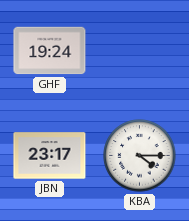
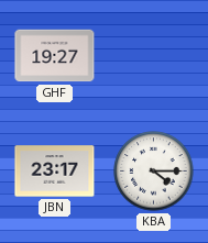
GHF: 19:24 -> 19:27
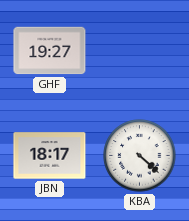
JBN: 23:17 -> 18:17
KBA: 4:15 -> 4:22
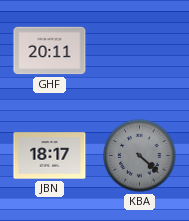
GHF: 19:27 -> 20:11
KBA dial: white -> grey
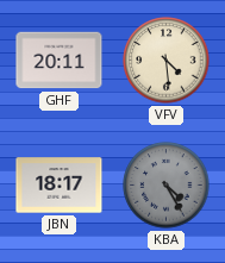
VFV: none -> 4:29
KBA: 4:22 -> 4:25
